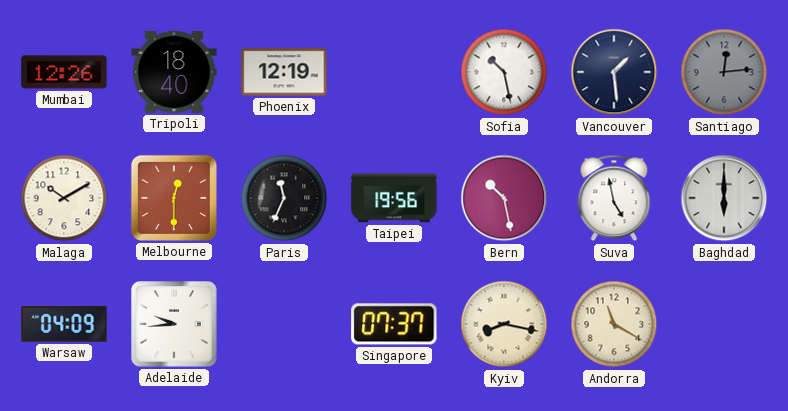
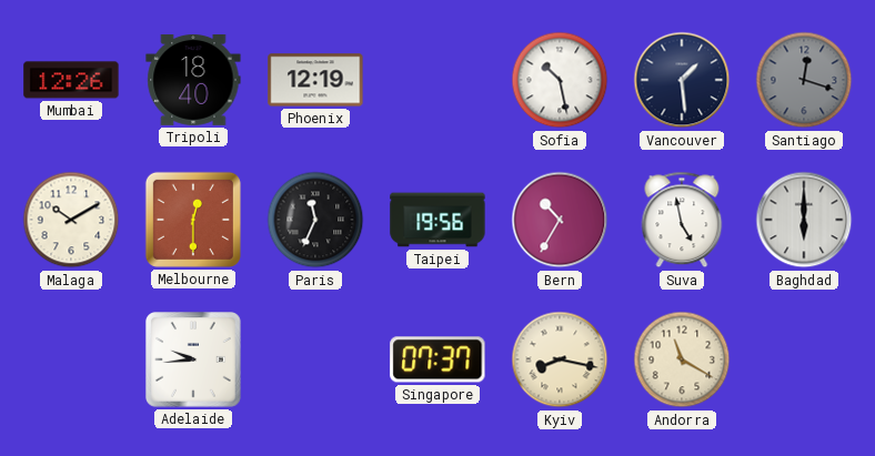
Santiago: 12:14 -> 12:18
Bern: 10:28 -> 10:35
Warsaw: 04:09 -> none
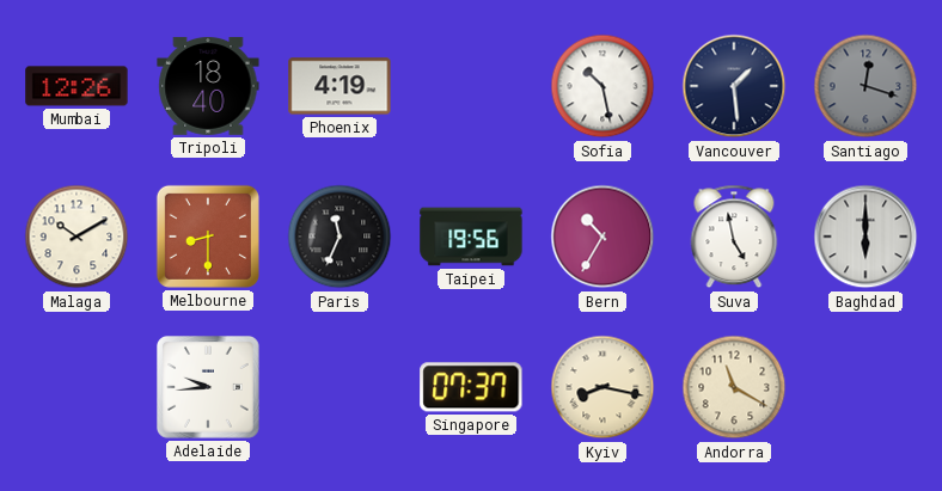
Phoenix: 12:19 -> 4:19
Melbourne: 12:30 -> 8:30
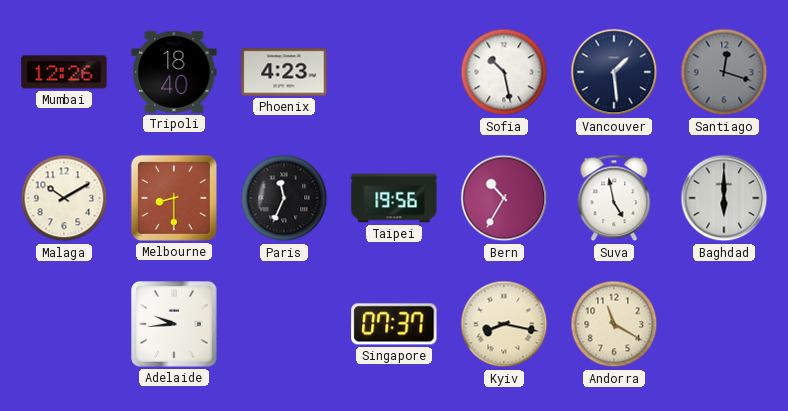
Phoenix: 4:19 -> 4:23
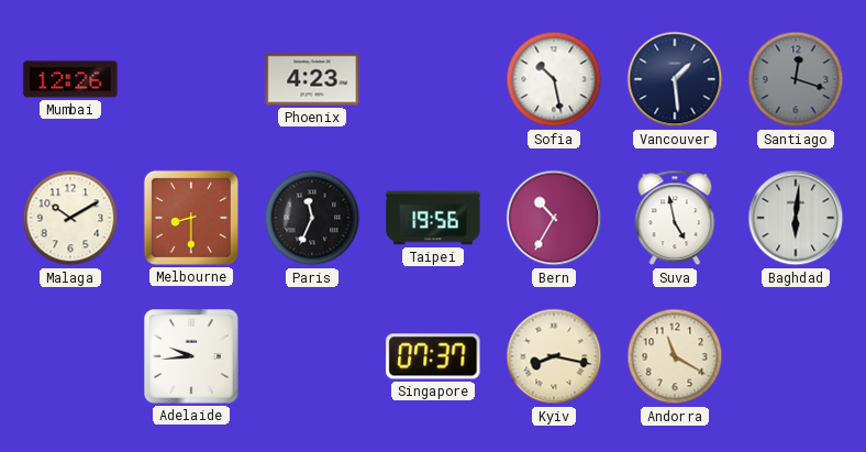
Tripoli: 18:40 -> none
Baghdad: 6:00 -> 6:01
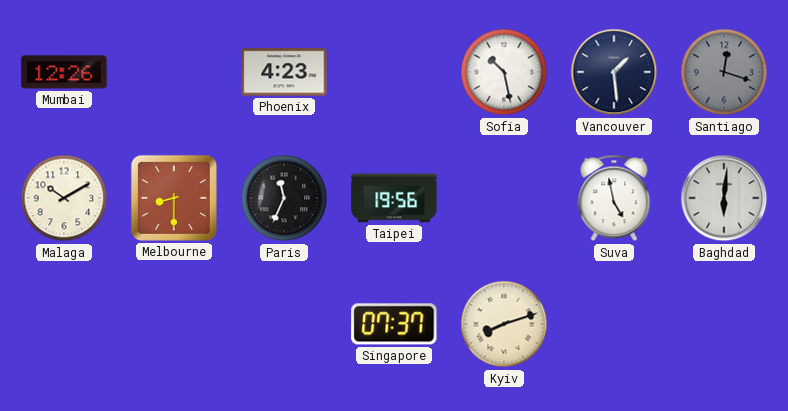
Bern: 10:35 -> none
Adelaide: 9:44 -> none
Kyiv: 8:17 -> 8:12
Andorra: 11:20 -> none
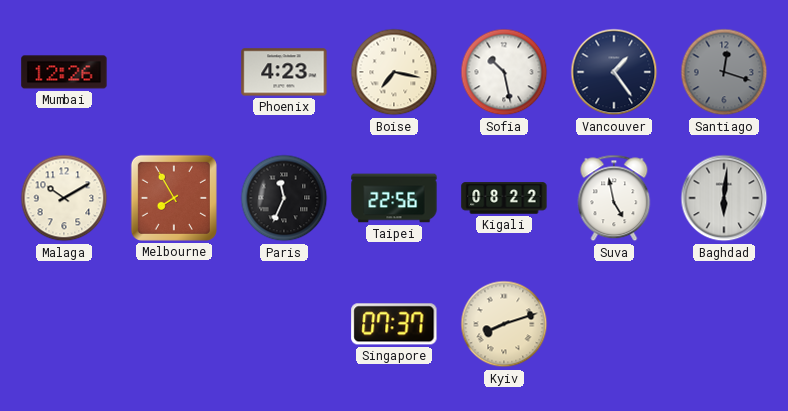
Boise: none -> 7:17
Vancouver: 1:29 -> 1:24
Melbourne: 8:30 -> 7:55
Taipei: 19:56 -> 22:56
Kigali: none -> 08:22
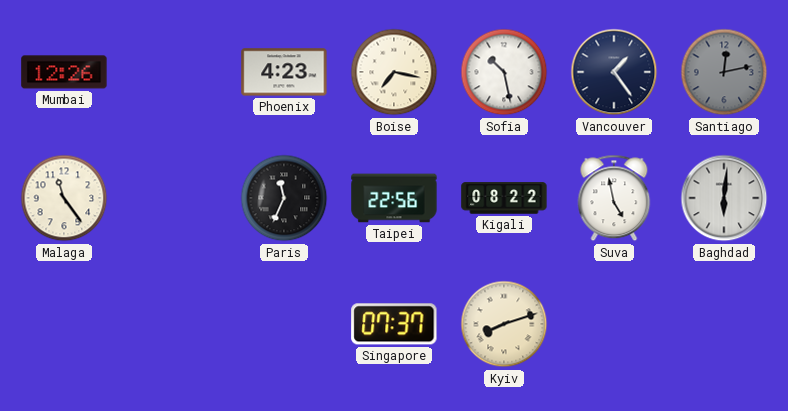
Santiago: 12:18 -> 12:13
Malaga: 10:10 -> 11:24
Melbourne: 7:55 -> none
